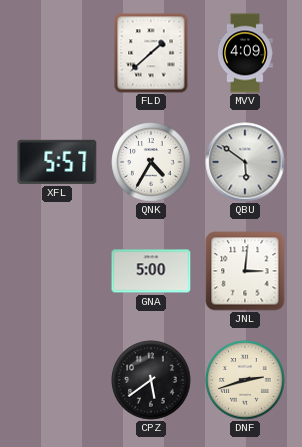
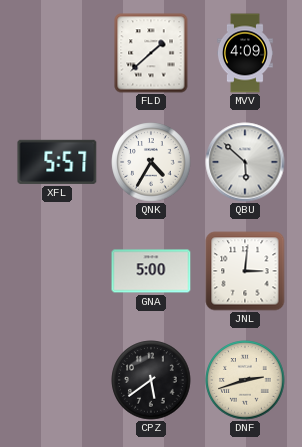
QBU: 5:51 -> 5:52
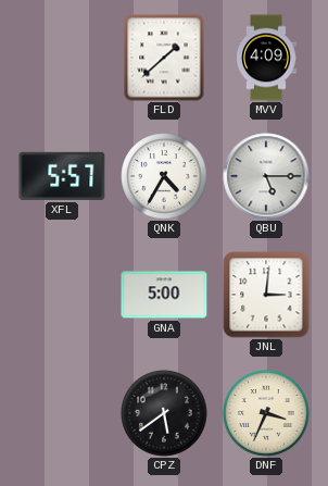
QBU: 5:52 -> 5:15
DNF: 2:42 -> 3:34
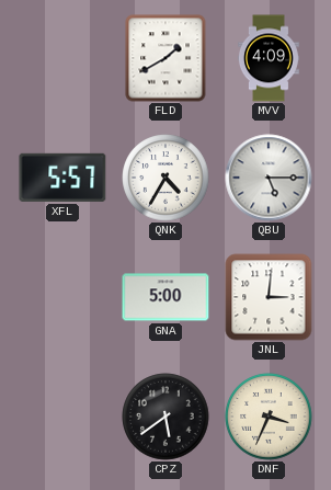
FLD: 1:38 -> 1:40
